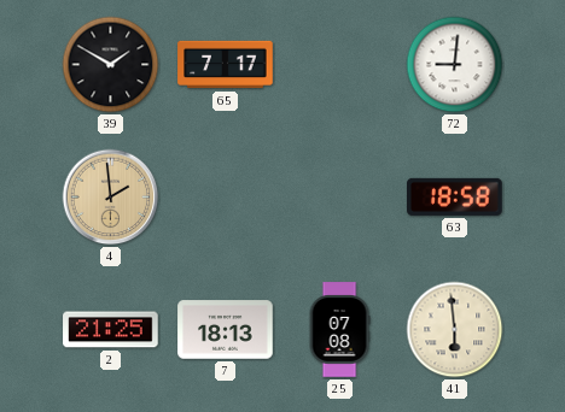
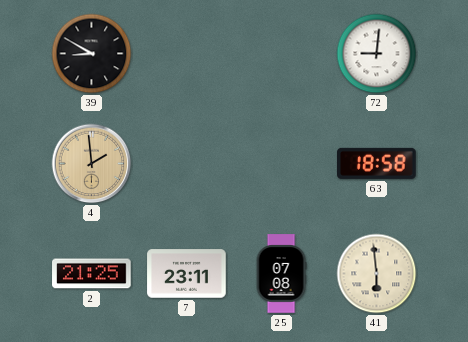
39: 1:50 -> 8:50
65: 7:17 -> none
7: 18:13 -> 23:11
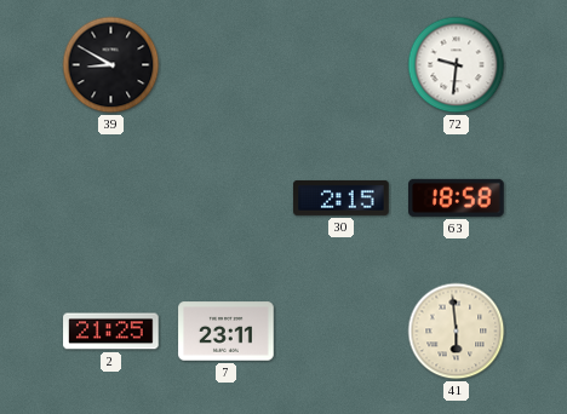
72: 9:01 -> 9:31
4: 1:59 -> none
30: none -> 2:15
25: 07:08 -> none
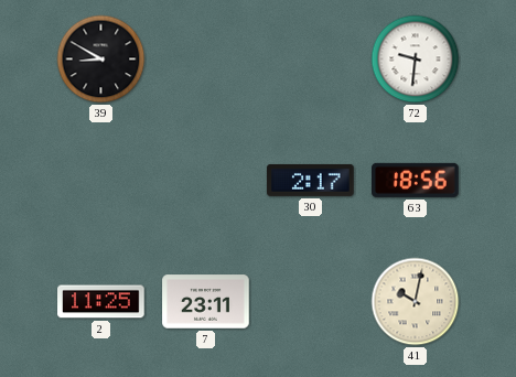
30: 2:15 -> 2:17
63: 18:58 -> 18:56
2: 21:25 -> 11:25
41: 5:59 -> 10:02
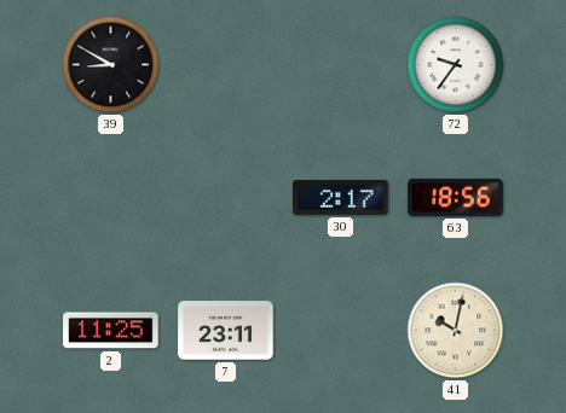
72: 9:31 -> 9:36
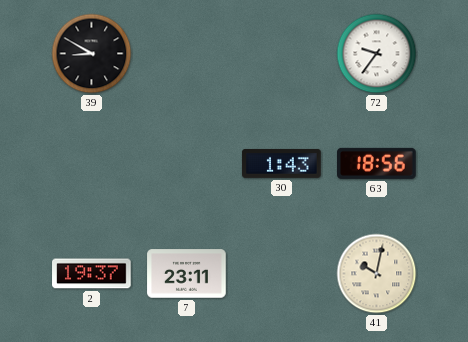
30: 2:17 -> 1:43
2: 11:25 -> 19:37
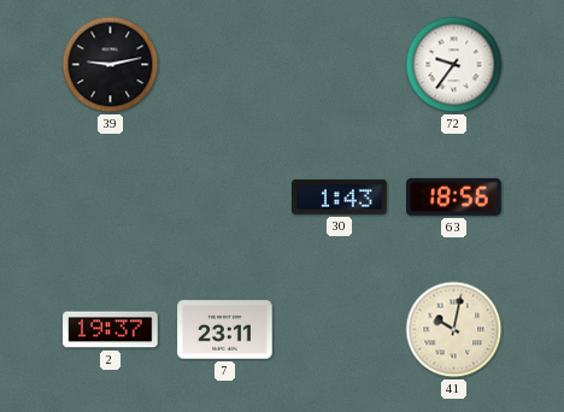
39: 8:50 -> 9:13
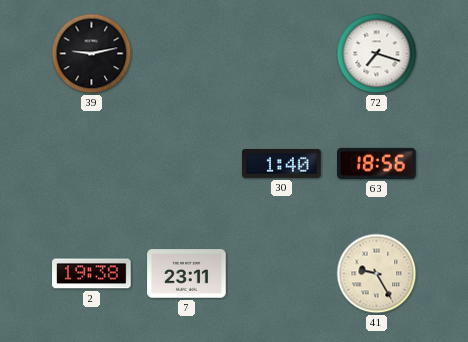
72: 9:36 -> 7:18
30: 1:43 -> 1:40
2: 19:37 -> 19:38
41: 10:02 -> 9:25
